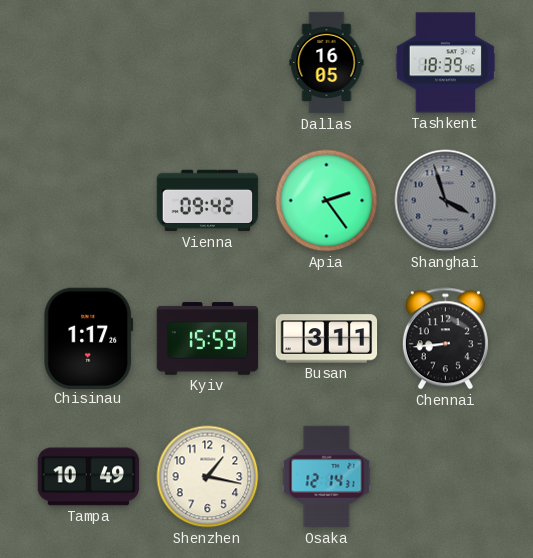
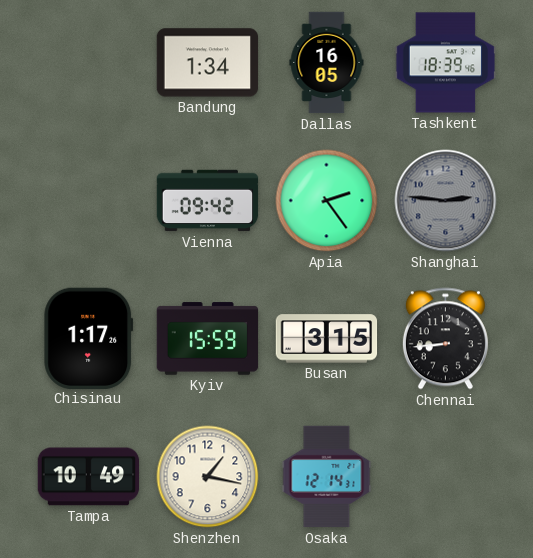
Bandung: none -> 1:34
Shanghai: 3:57 -> 2:46
Busan: 3:11 -> 3:15
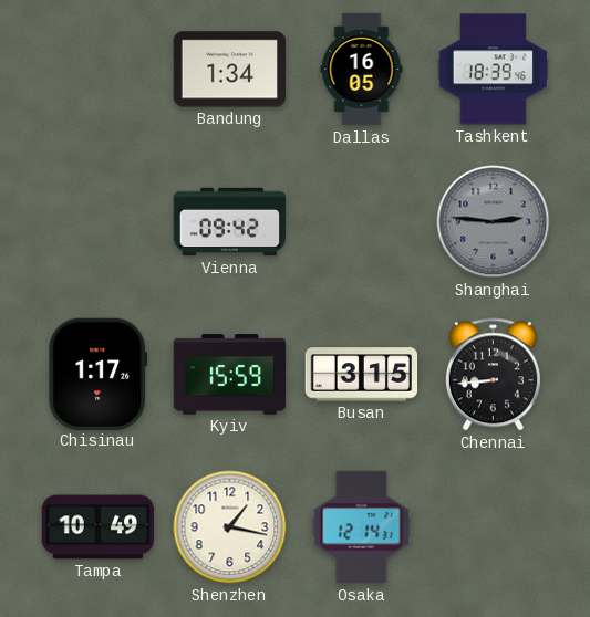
Apia: 2:24 -> none
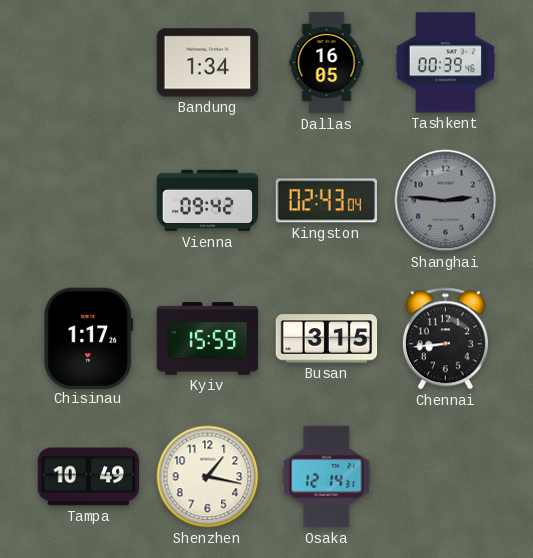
Tashkent: 18:39 -> 00:39
Kingston: none -> 02:43
